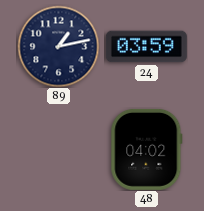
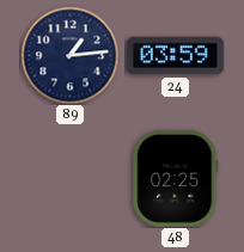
89: 1:13 -> 1:14
48: 04:02 -> 02:25
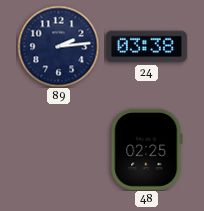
89: 1:14 -> 2:14
24: 03:59 -> 03:38
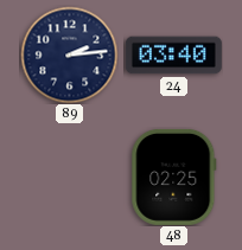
24: 03:38 -> 03:40
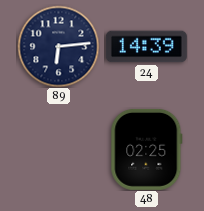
89: 2:14 -> 6:14
24: 03:40 -> 14:39
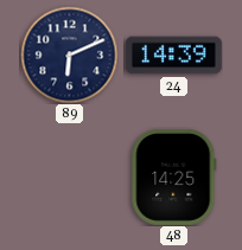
89: 6:14 -> 6:11
48: 02:25 -> 14:25
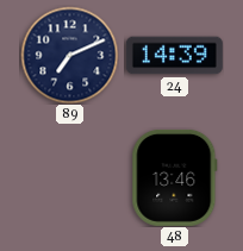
89: 6:11 -> 7:11
48: 14:25 -> 13:46
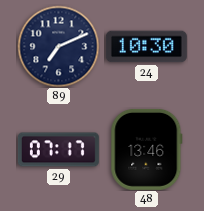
24: 14:39 -> 10:30
29: none -> 07:17
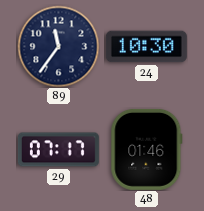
89: 7:11 -> 11:36
48: 13:46 -> 01:46
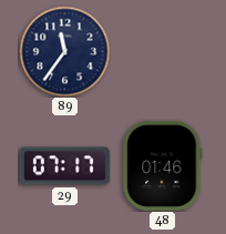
24: 10:30 -> none
